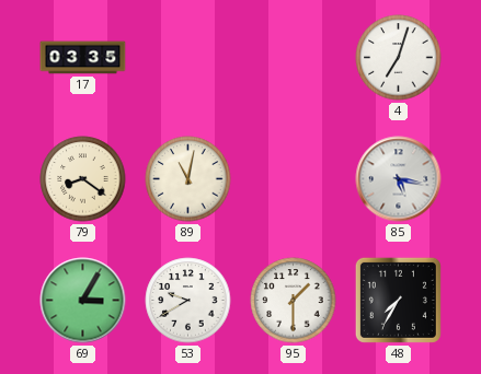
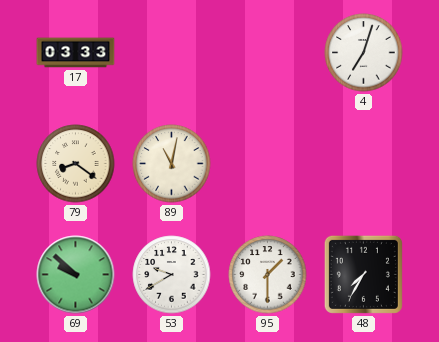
17: 03:35 -> 03:33
85: 5:17 -> none
69: 3:05 -> 9:52
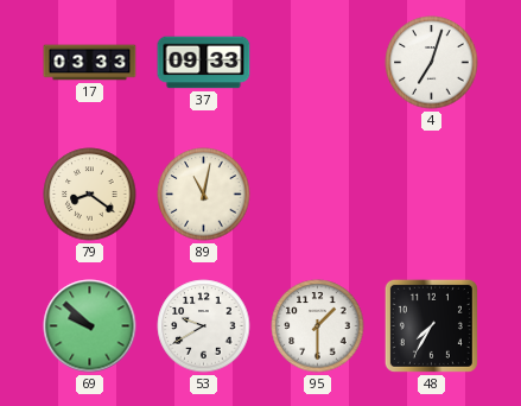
37: none -> 09:33
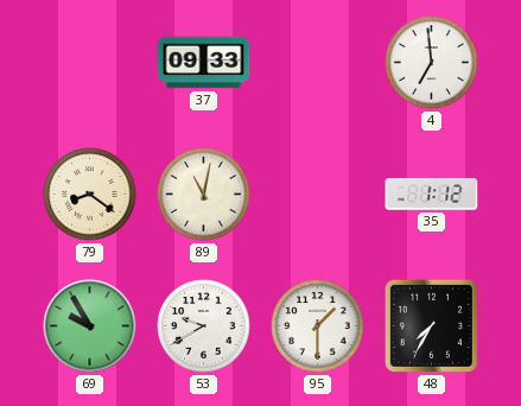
17: 03:33 -> none
4: 7:03 -> 6:59
35: none -> 1:12
69: 9:52 -> 9:55
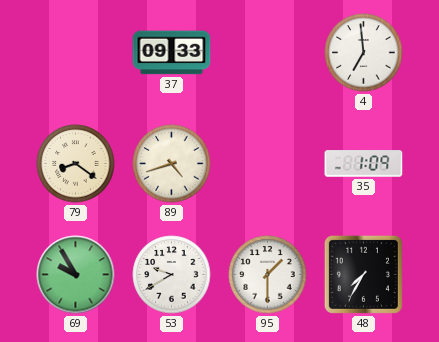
89: 11:02 -> 4:42
35: 1:12 -> 1:09
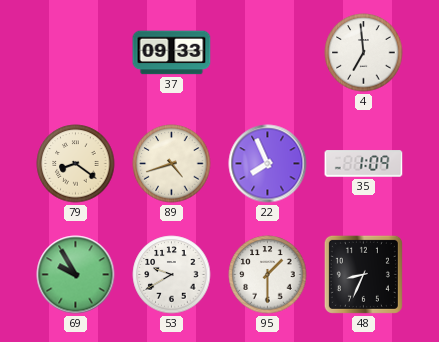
22: none -> 7:56
48: 7:35 -> 8:34
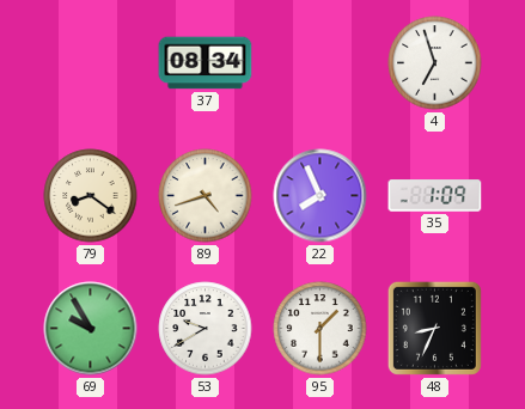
37: 09:33 -> 08:34
4: 6:59 -> 6:57
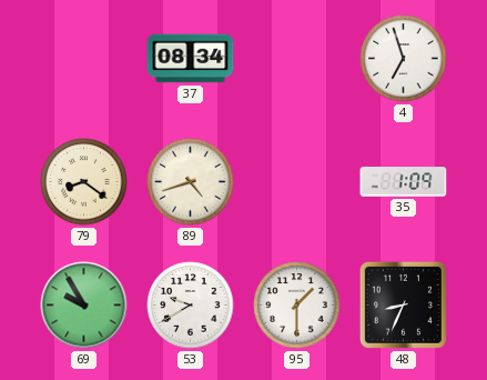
22: 7:56 -> none
